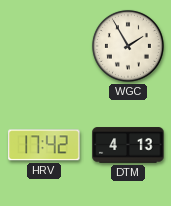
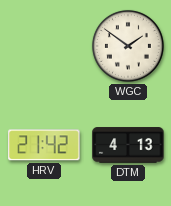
WGC: 1:55 -> 1:51
HRV: 17:42 -> 21:42
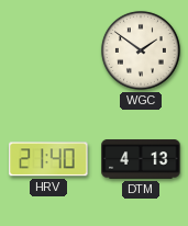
HRV: 21:42 -> 21:40
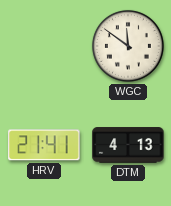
WGC: 1:51 -> 11:51
HRV: 21:40 -> 21:41
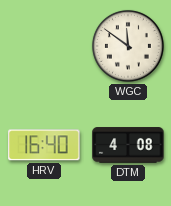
HRV: 21:41 -> 16:40
DTM: 4:13 -> 4:08
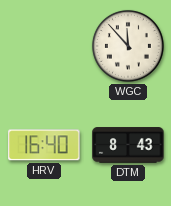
WGC: 11:51 -> 11:53
DTM: 4:08 -> 8:43
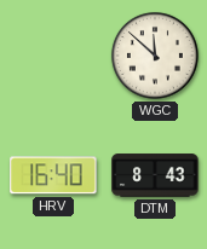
WGC: 11:53 -> 11:52
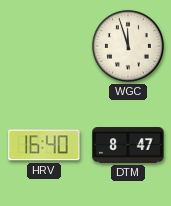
WGC: 11:52 -> 11:57
DTM: 8:43 -> 8:47
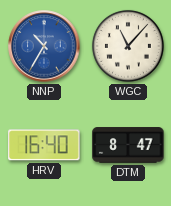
NNP: none -> 10:35
WGC: 11:57 -> 11:07
